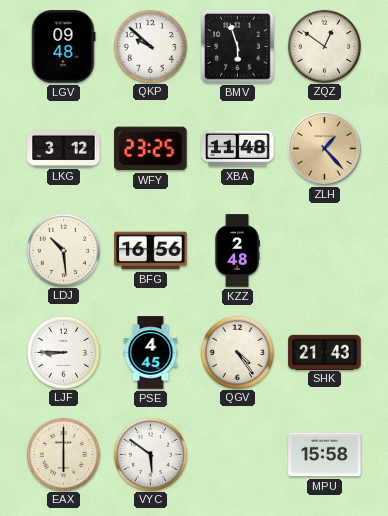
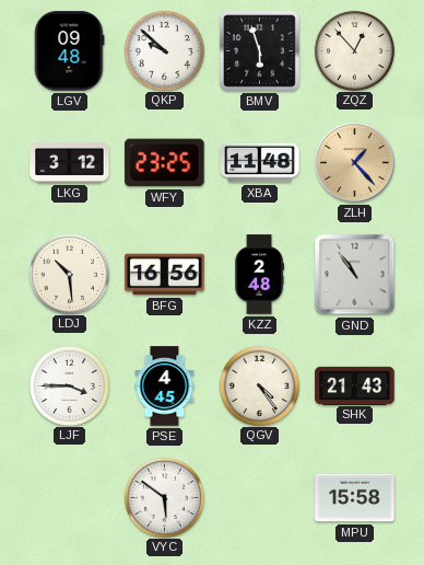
ZQZ: 12:51 -> 12:53
GND: none -> 10:54
LJF: 8:45 -> 3:45
EAX: 6:00 -> none
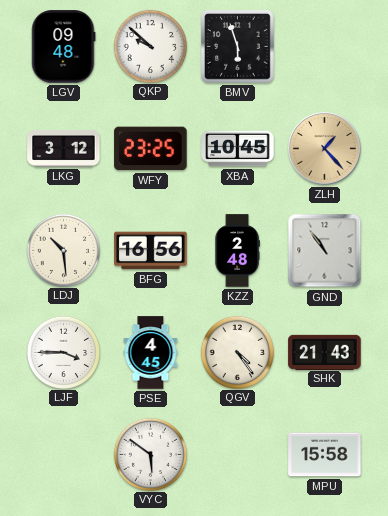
ZQZ: 12:53 -> none
XBA: 11:48 -> 10:45
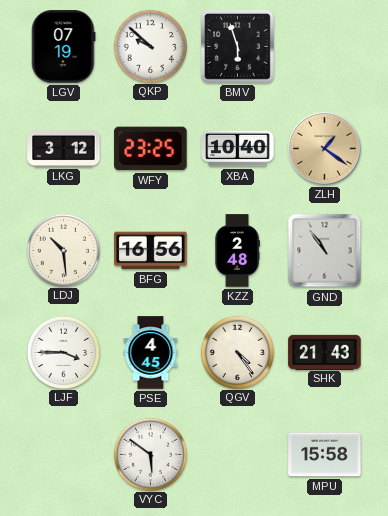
LGV: 09:48 -> 07:19
XBA: 10:45 -> 10:40
ZLH: 1:23 -> 1:21
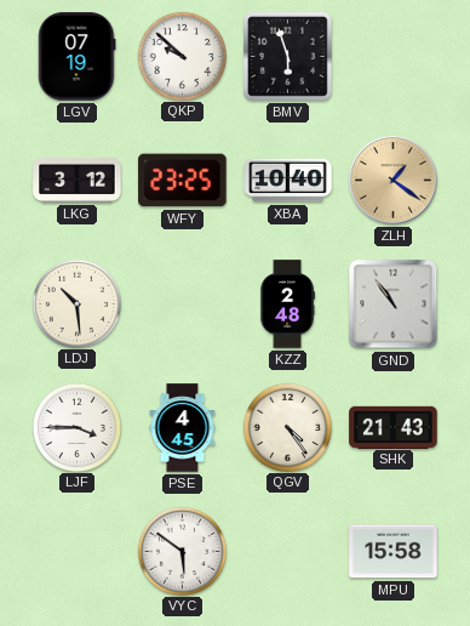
BFG: 16:56 -> none
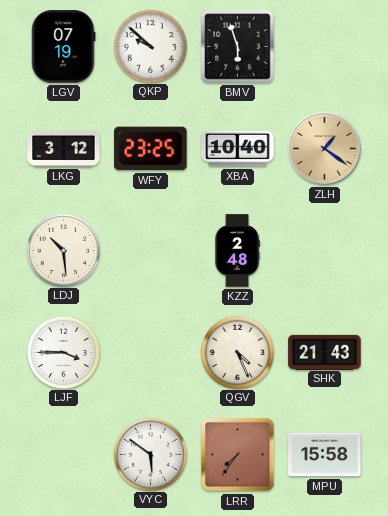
GND: 10:54 -> none
PSE: 4:45 -> none
QGV: 4:24 -> 4:26
LRR: none -> 7:36
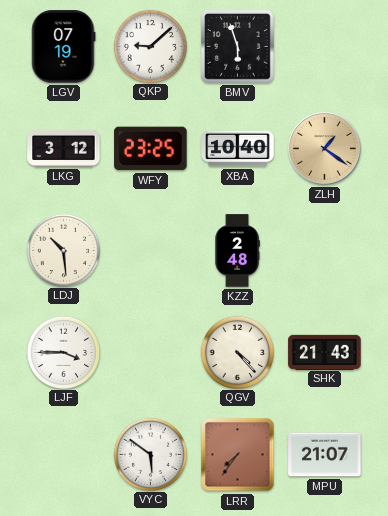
QKP: 9:52 -> 9:08
QGV: 4:26 -> 4:23
MPU: 15:58 -> 21:07
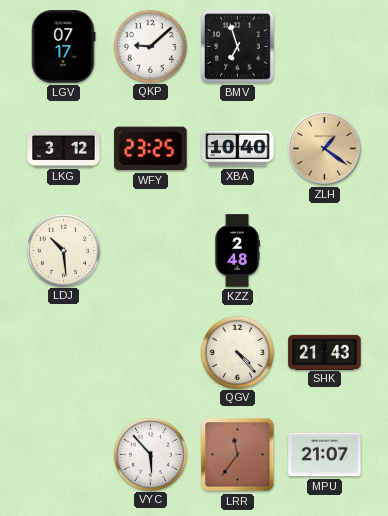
LGV: 07:19 -> 07:17
BMV: 5:57 -> 6:57
LJF: 3:45 -> none
VYC: 5:51 -> 5:53
LRR: 7:36 -> 11:36
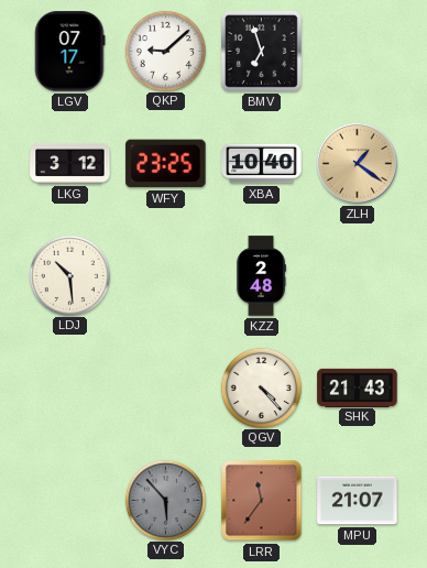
VYC dial: white -> grey
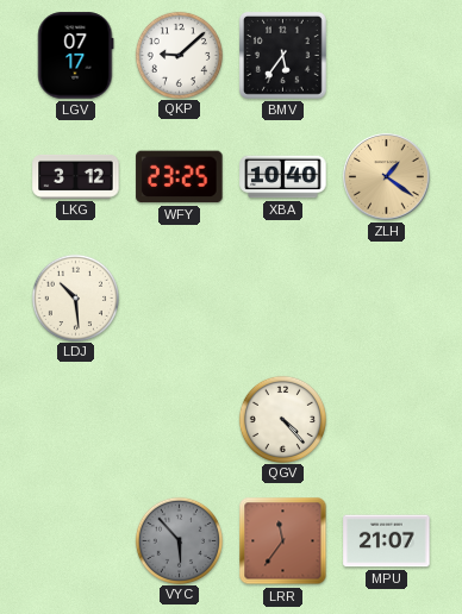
BMV: 6:57 -> 5:36
KZZ: 2:48 -> none
SHK: 21:43 -> none
